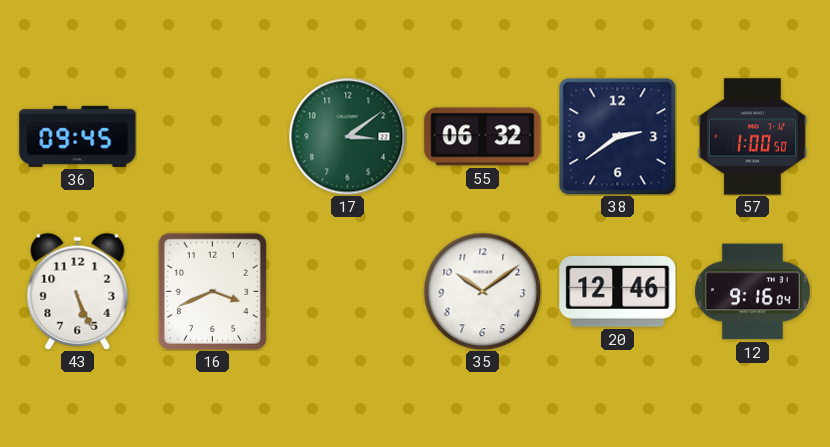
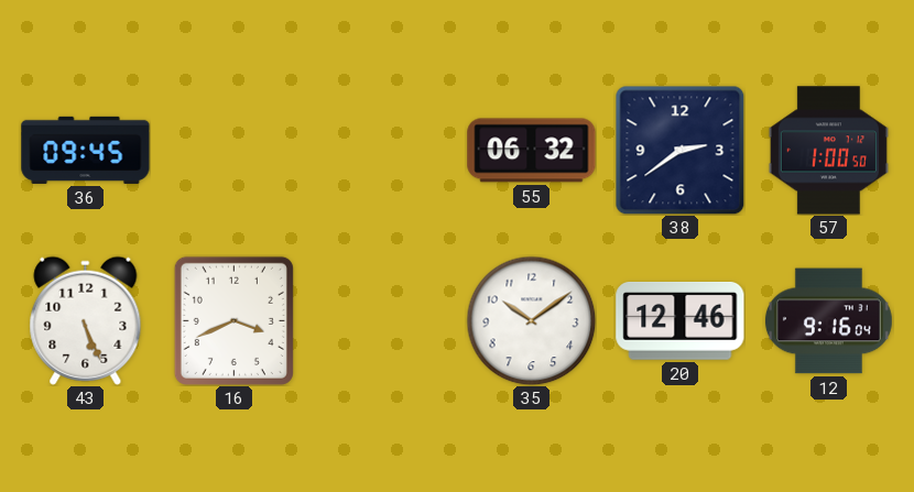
17: 3:09 -> none
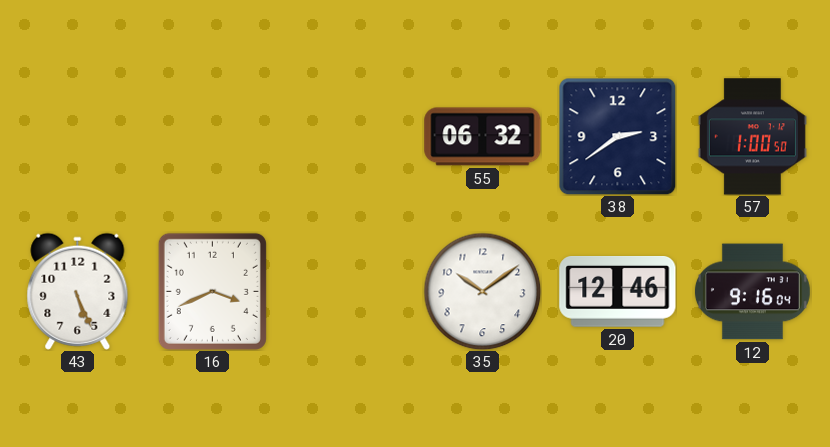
36: 09:45 -> none
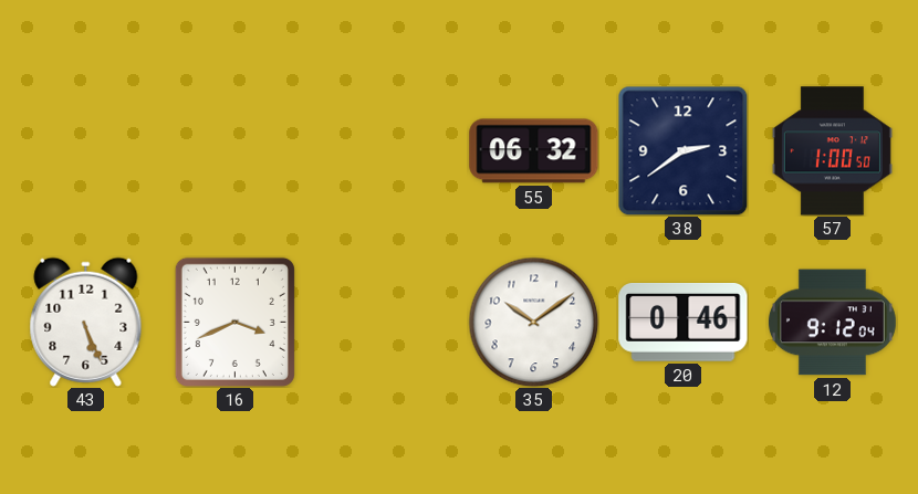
20: 12:46 -> 0:46
12: 9:16 -> 9:12
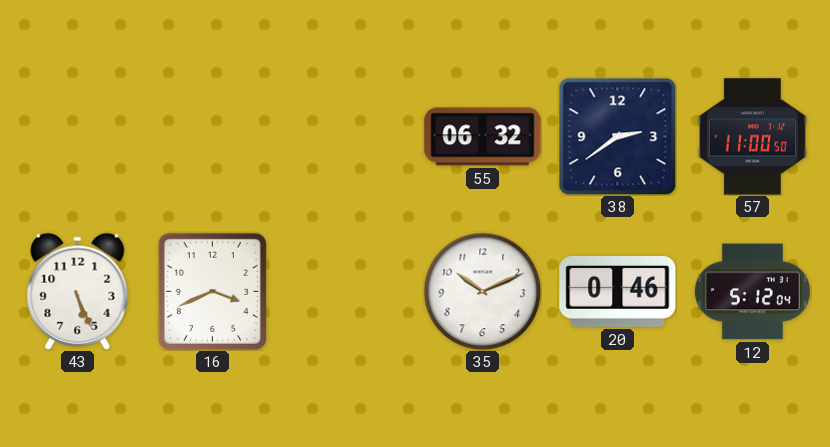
57: 1:00 -> 11:00
35: 10:09 -> 10:11
12: 9:12 -> 5:12
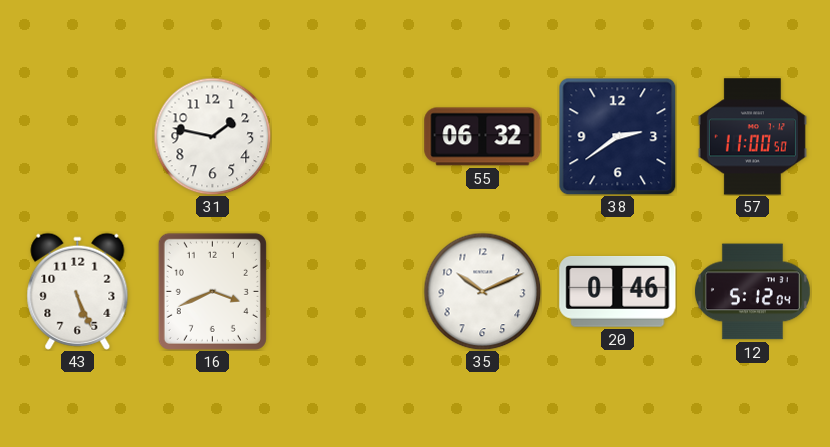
31: none -> 1:47
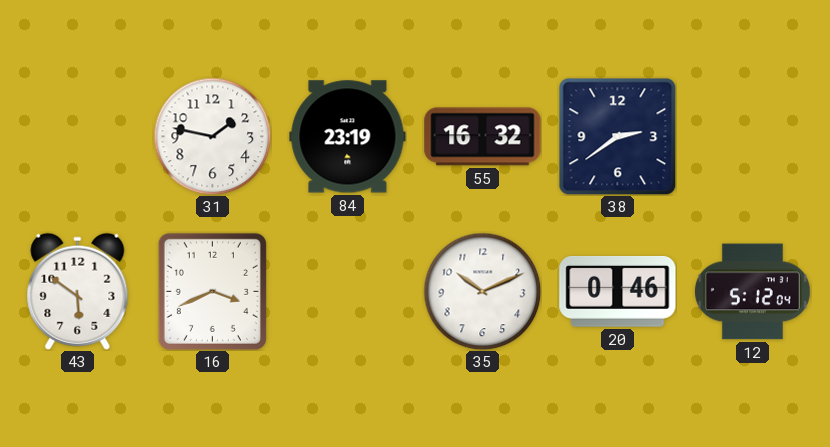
84: none -> 23:19
55: 06:32 -> 16:32
57: 11:00 -> none
43: 5:26 -> 5:51
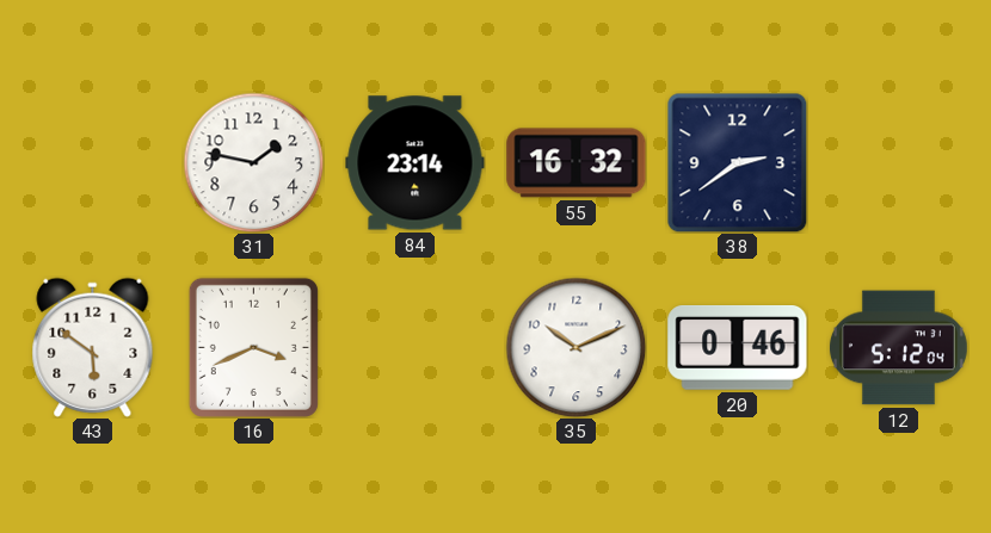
84: 23:19 -> 23:14
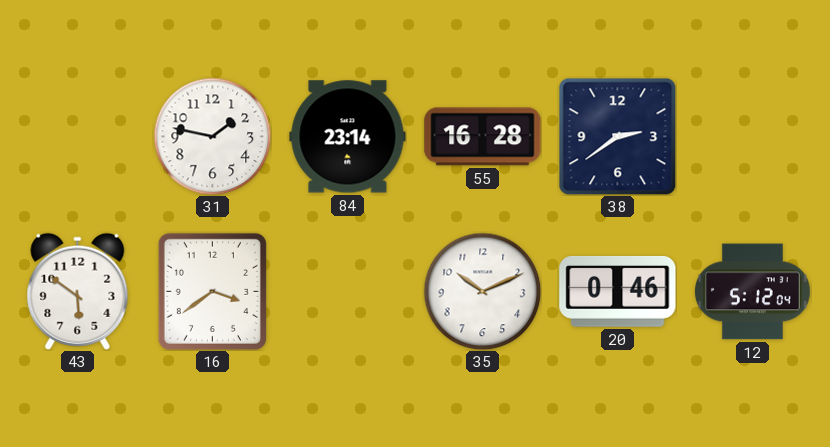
55: 16:32 -> 16:28
16: 3:41 -> 3:39
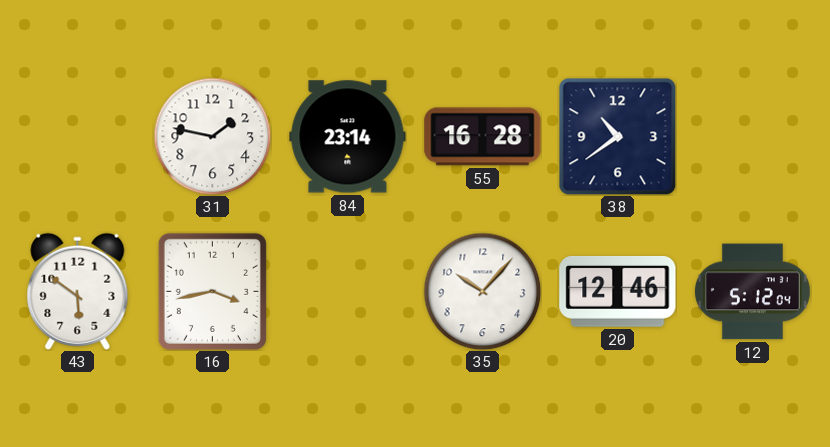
38: 2:39 -> 10:39
16: 3:39 -> 3:43
35: 10:11 -> 10:07
20: 0:46 -> 12:46
